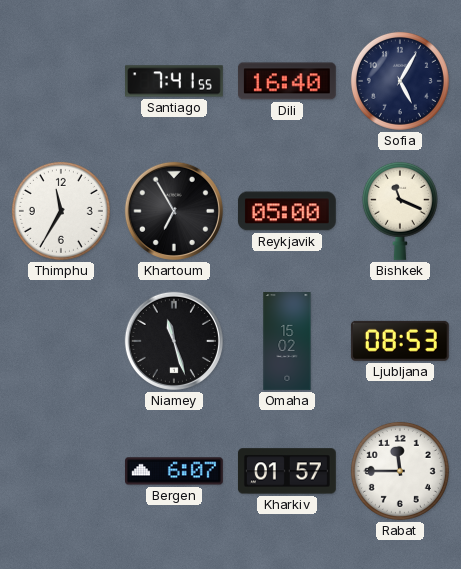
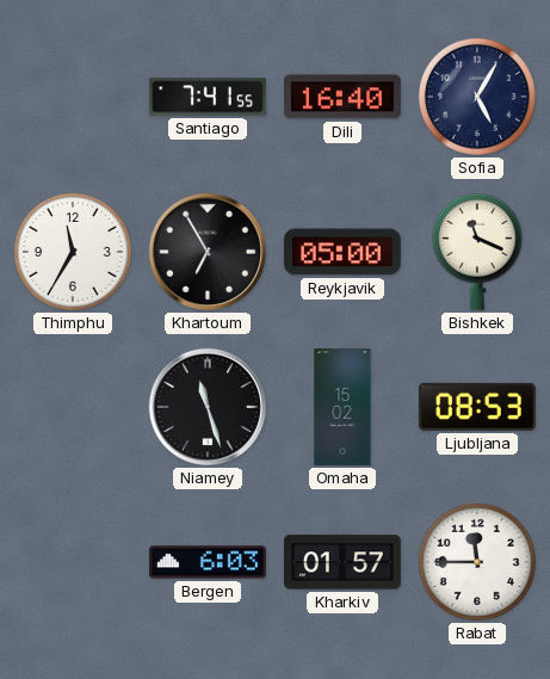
Bergen: 6:07 -> 6:03
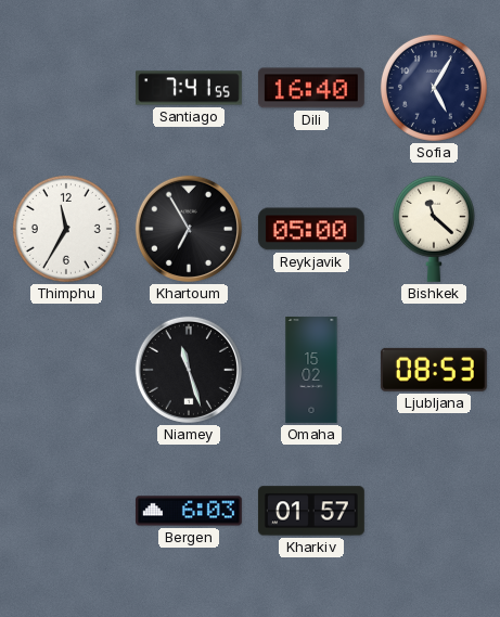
Bishkek: 11:19 -> 11:22
Rabat: 11:45 -> none
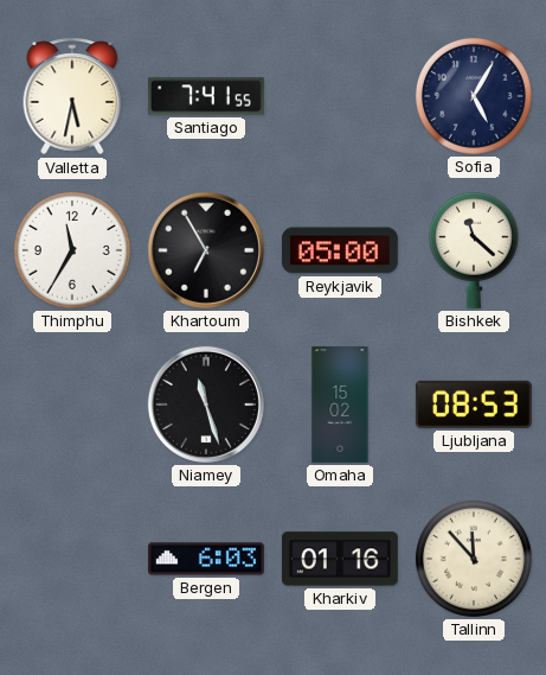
Valletta: none -> 5:32
Dili: 16:40 -> none
Kharkiv: 01:57 -> 01:16
Tallinn: none -> 11:53
